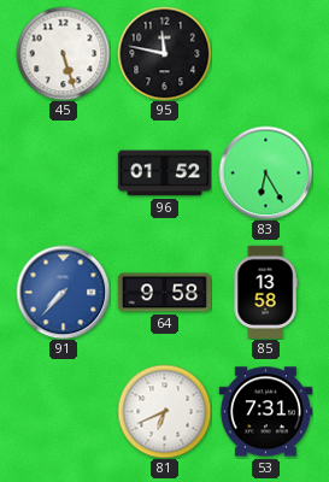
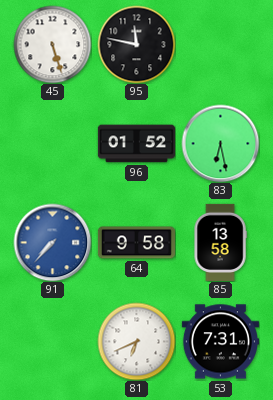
83: 6:25 -> 6:28
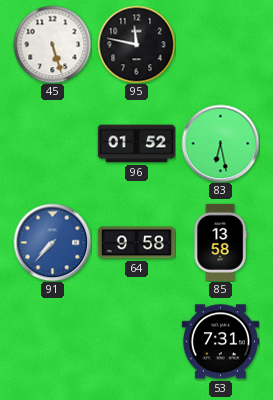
81: 6:41 -> none
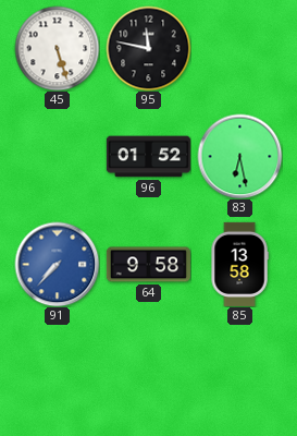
53: 7:31 -> none
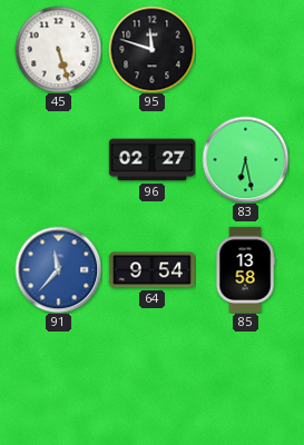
95: 11:47 -> 11:48
96: 01:52 -> 02:27
91: 7:37 -> 11:37
64: 9:58 -> 9:54
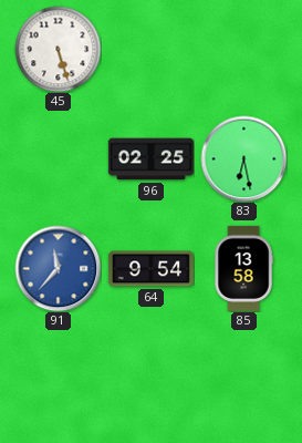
95: 11:48 -> none
96: 02:27 -> 02:25
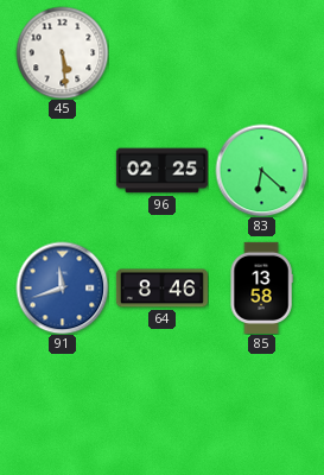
45: 5:27 -> 5:29
83: 6:28 -> 6:22
91: 11:37 -> 11:42
64: 9:54 -> 8:46
